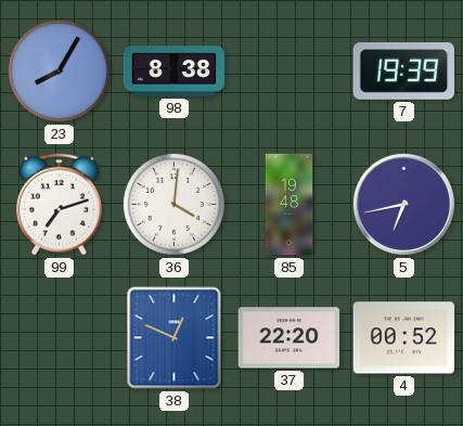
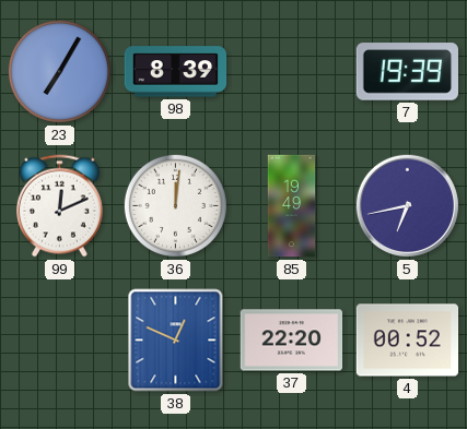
23: 8:05 -> 7:05
98: 8:38 -> 8:39
99: 7:12 -> 12:11
36: 4:01 -> 12:01
85: 19:48 -> 19:49
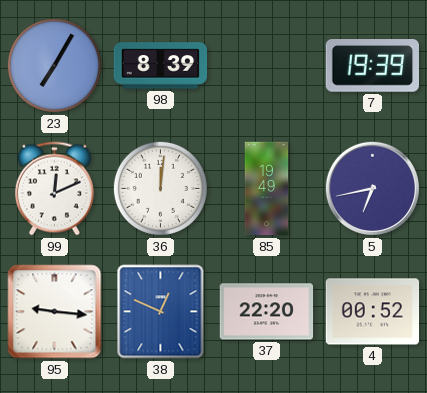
95: none -> 9:16
